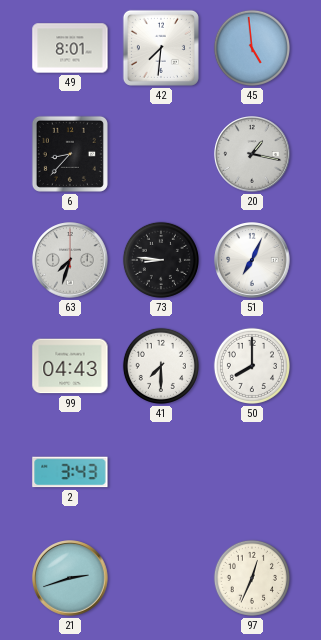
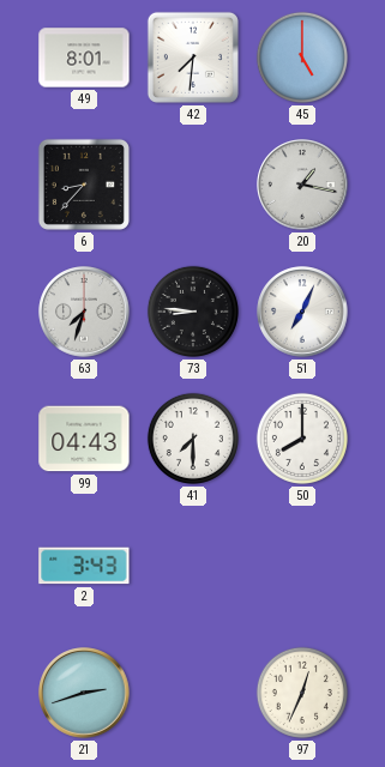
45: 4:59 -> 5:00
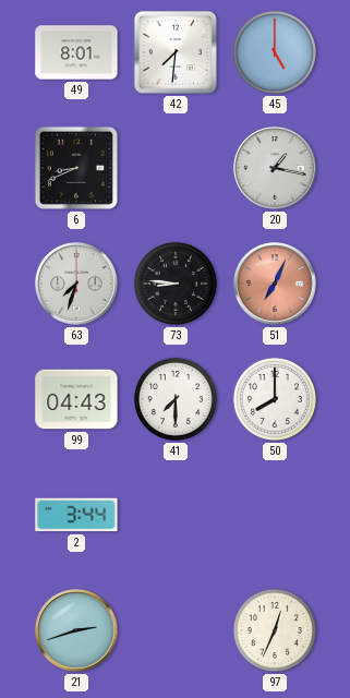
6: 8:37 -> 8:41
51 dial: white -> salmon
2: 3:43 -> 3:44
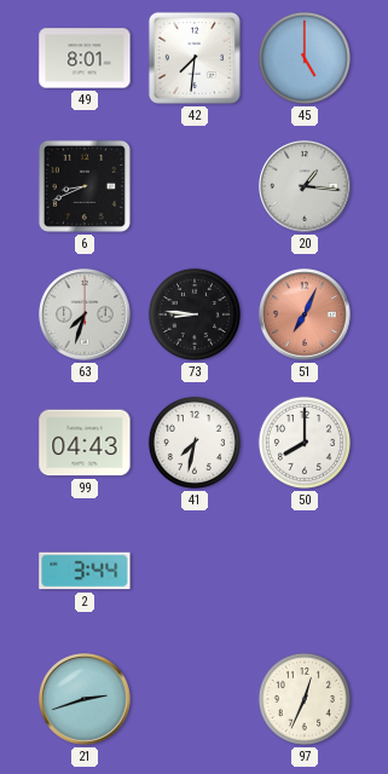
20: 1:17 -> 1:16
41: 7:30 -> 7:32
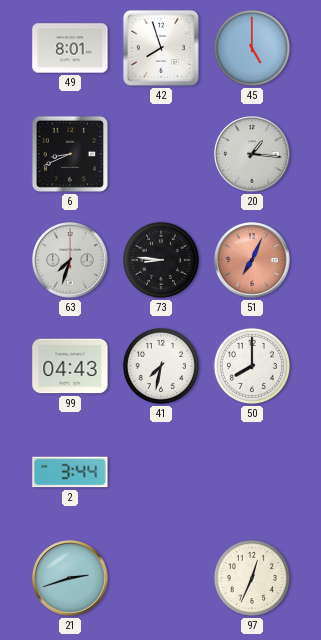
42: 7:31 -> 7:57
